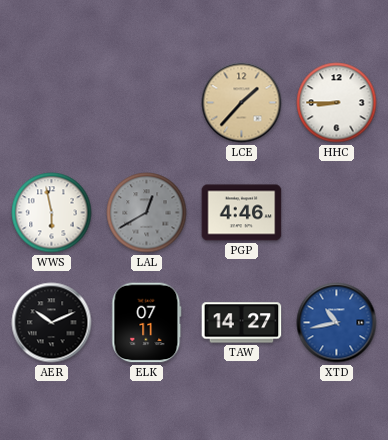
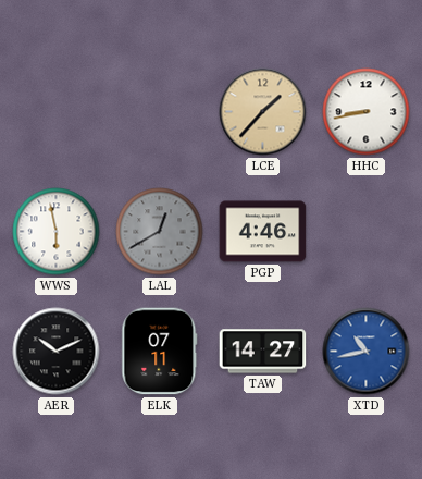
HHC: 8:45 -> 8:43
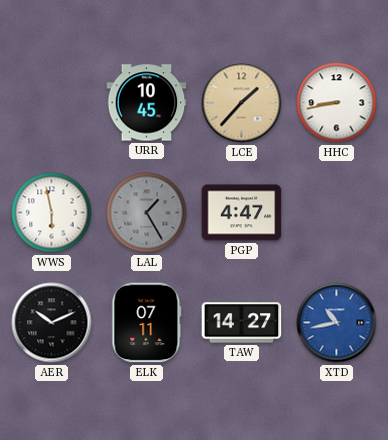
URR: none -> 10:45
LAL: 12:40 -> 1:25
PGP: 4:46 -> 4:47
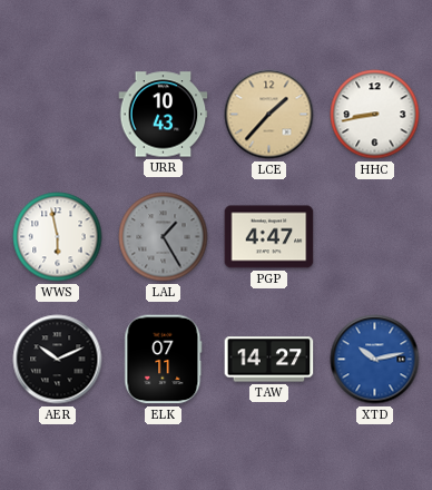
URR: 10:45 -> 10:43
XTD: 10:43 -> 10:13
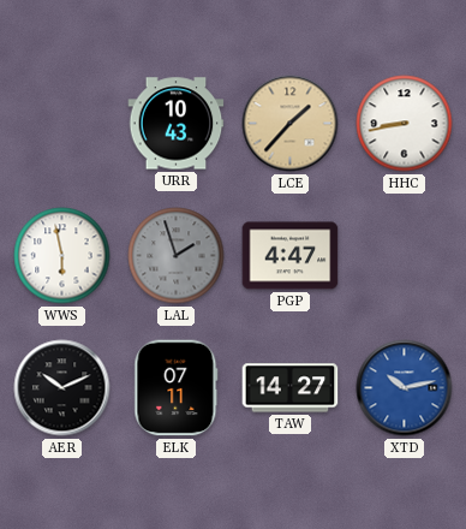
LAL: 1:25 -> 1:57
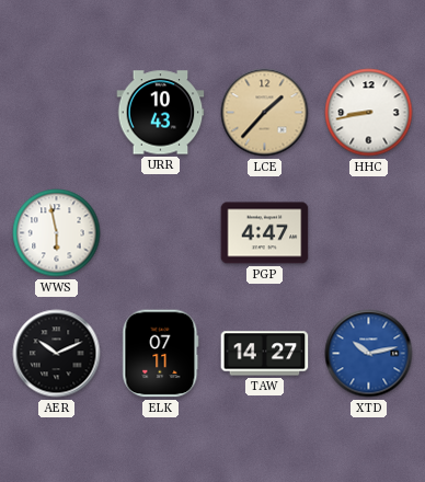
LAL: 1:57 -> none
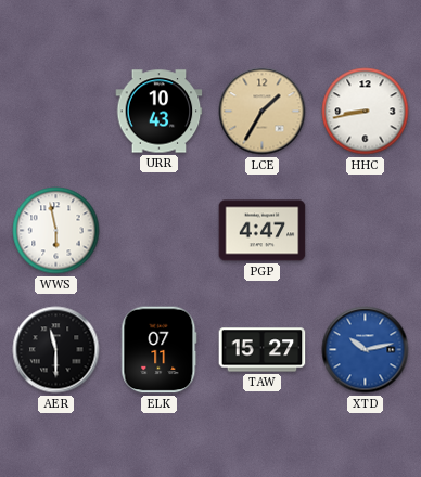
LCE: 1:37 -> 1:35
AER: 10:11 -> 11:30
TAW: 14:27 -> 15:27
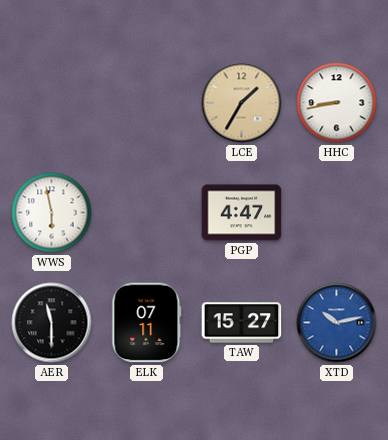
URR: 10:43 -> none
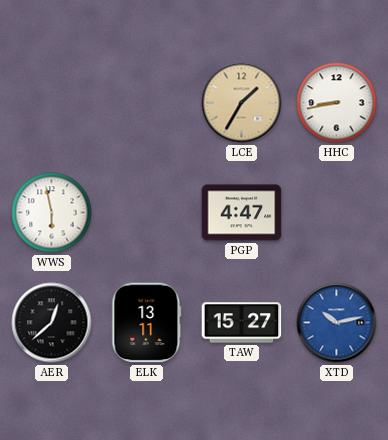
AER: 11:30 -> 12:38
ELK: 07:11 -> 13:11
